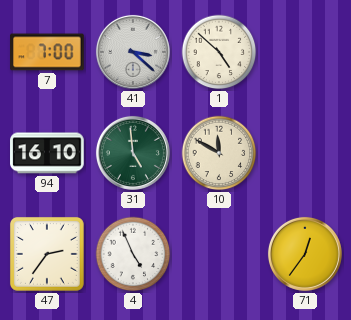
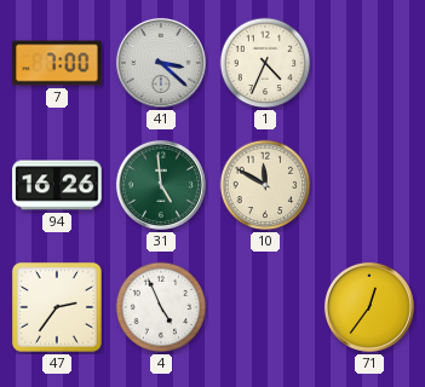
1: 4:52 -> 4:34
94: 16:10 -> 16:26
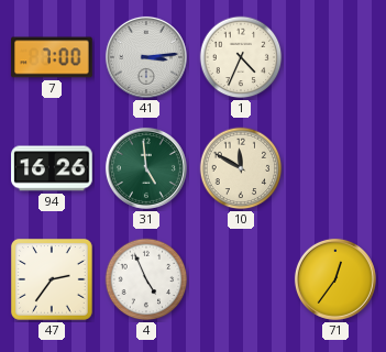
41: 3:22 -> 3:14
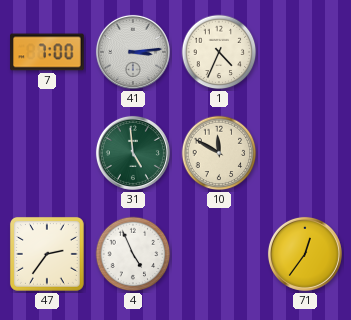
94: 16:26 -> none
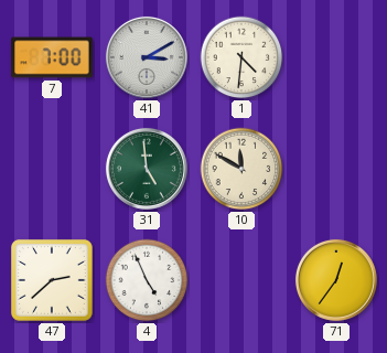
41: 3:14 -> 3:10
1: 4:34 -> 4:31
47: 2:36 -> 2:38
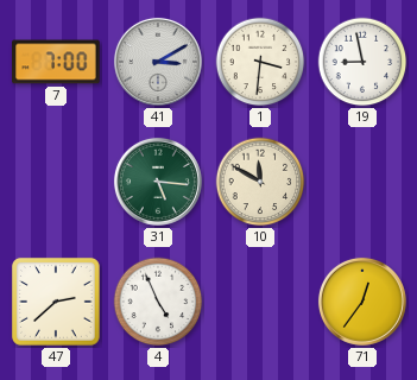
1: 4:31 -> 3:31
19: none -> 8:58
31: 4:59 -> 5:16
